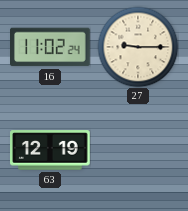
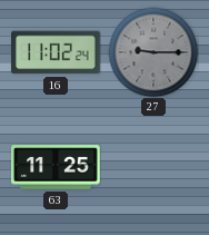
27 dial: cream -> grey
63: 12:19 -> 11:25
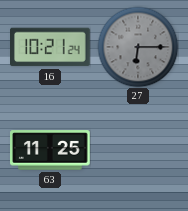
16: 11:02 -> 10:21
27: 9:15 -> 6:15
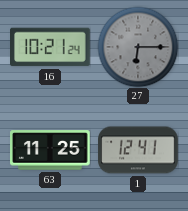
1: none -> 12:41
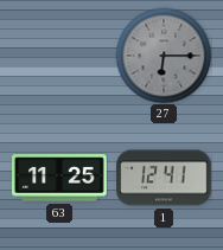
16: 10:21 -> none
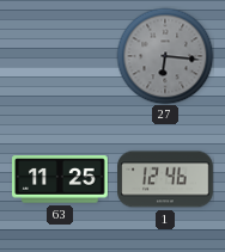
27: 6:15 -> 6:16
1: 12:41 -> 12:46
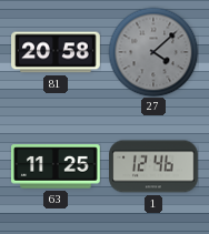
81: none -> 20:58
27: 6:16 -> 4:08
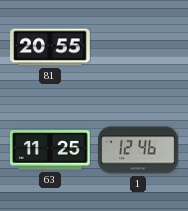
81: 20:58 -> 20:55
27: 4:08 -> none
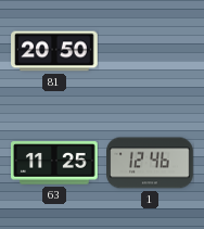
81: 20:55 -> 20:50
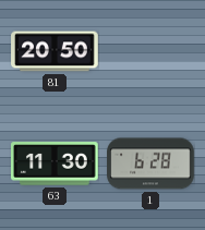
63: 11:25 -> 11:30
1: 12:46 -> 6:28
